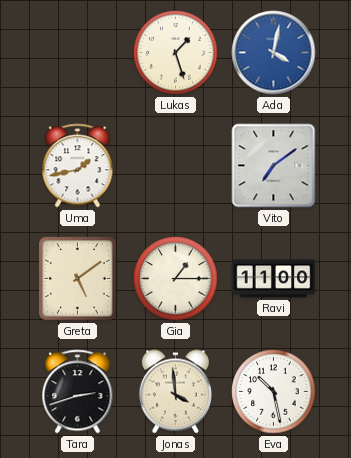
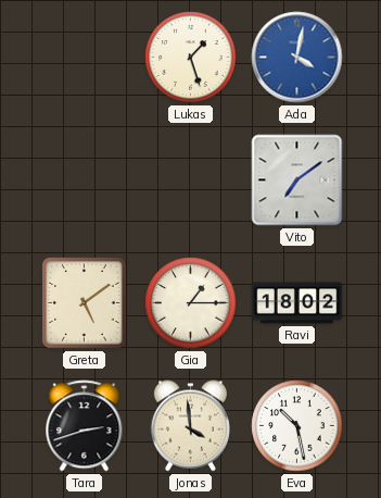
Uma: 1:43 -> none
Ravi: 11:00 -> 18:02
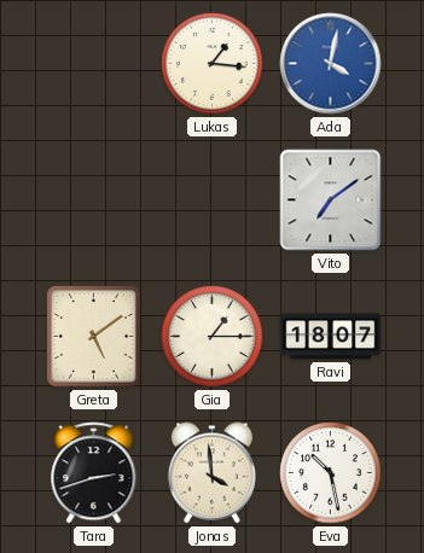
Lukas: 1:27 -> 1:16
Ravi: 18:02 -> 18:07
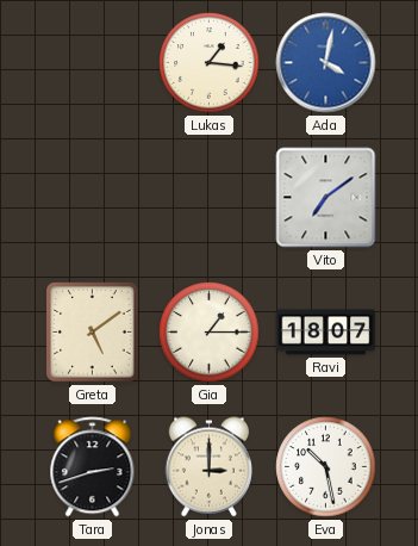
Jonas: 3:59 -> 3:00
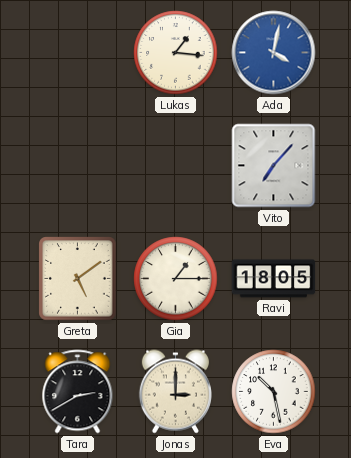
Vito: 7:09 -> 7:07
Ravi: 18:07 -> 18:05
Tara: 2:42 -> 2:40
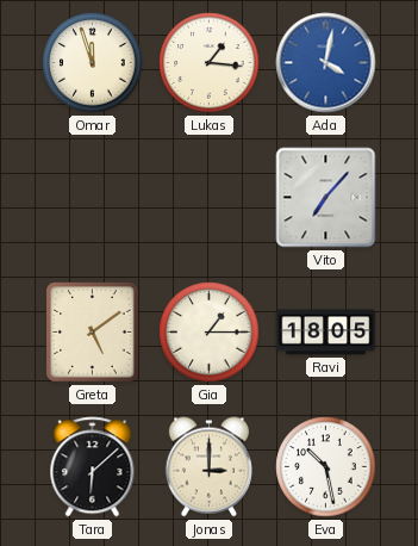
Omar: none -> 11:57
Tara: 2:40 -> 6:08
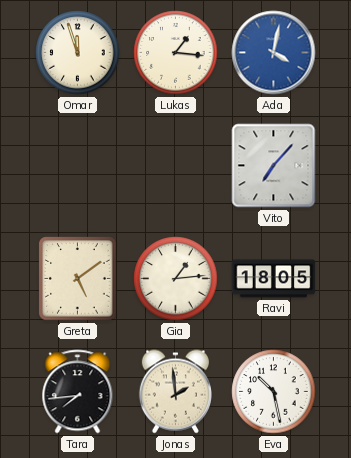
Gia: 1:15 -> 1:14
Tara: 6:08 -> 7:44
Jonas: 3:00 -> 1:59
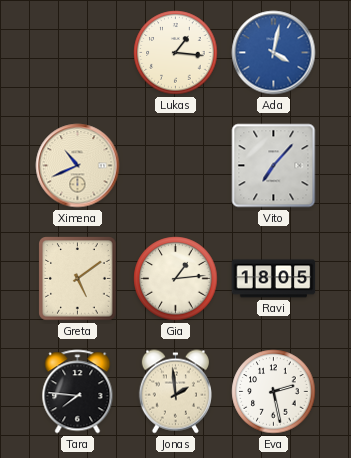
Omar: 11:57 -> none
Ximena: none -> 10:41
Tara: 7:44 -> 7:46
Eva: 10:28 -> 2:28
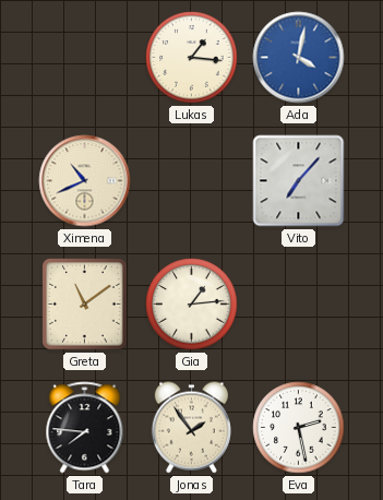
Greta: 5:09 -> 11:09
Ravi: 18:05 -> none
Jonas: 1:59 -> 1:54
